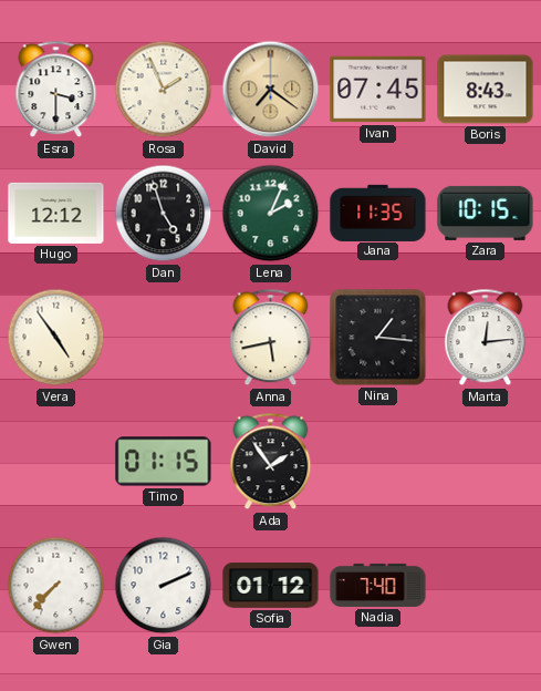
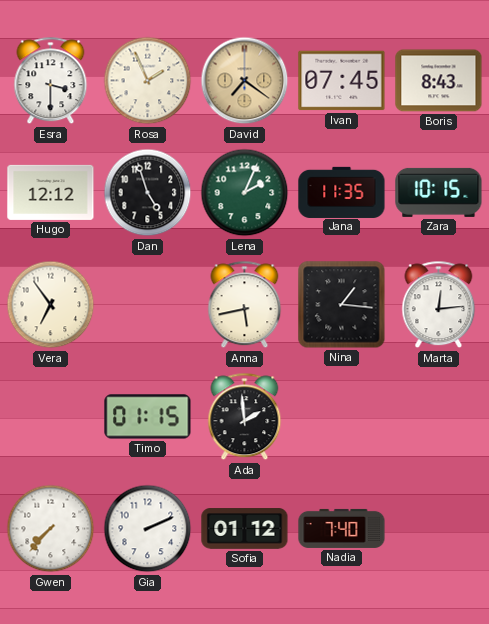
Vera: 4:54 -> 6:54
Ada: 1:54 -> 1:59
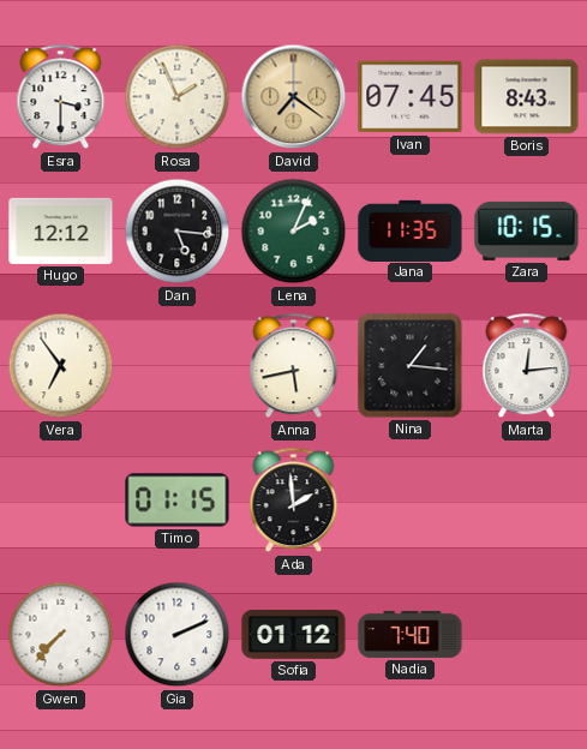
Dan: 4:57 -> 5:16
